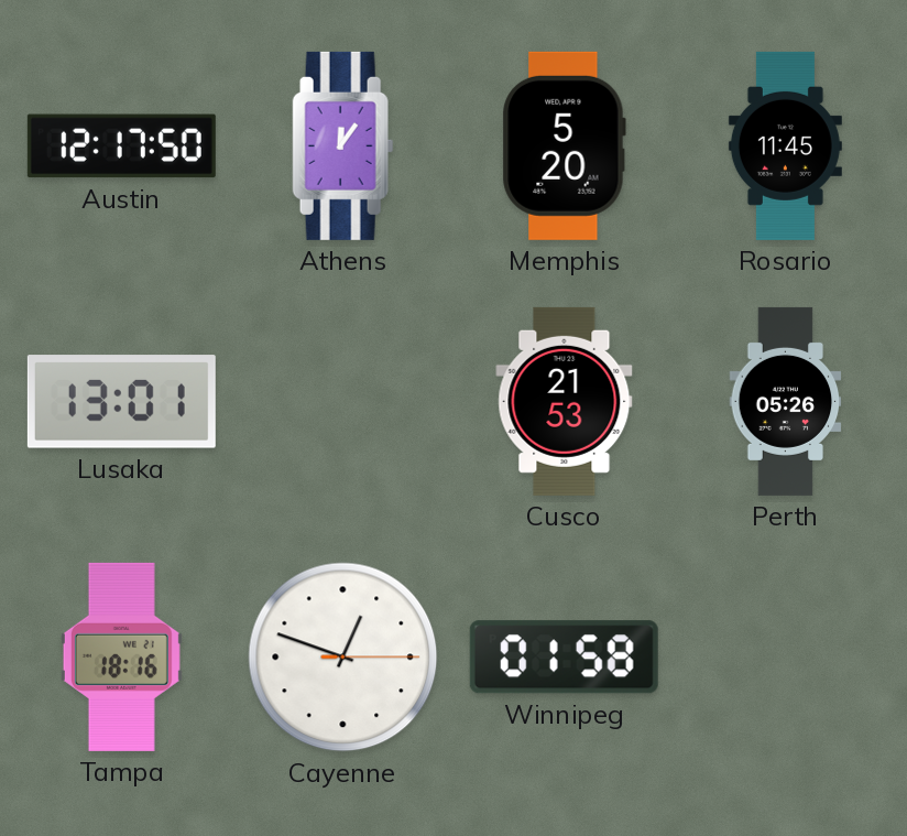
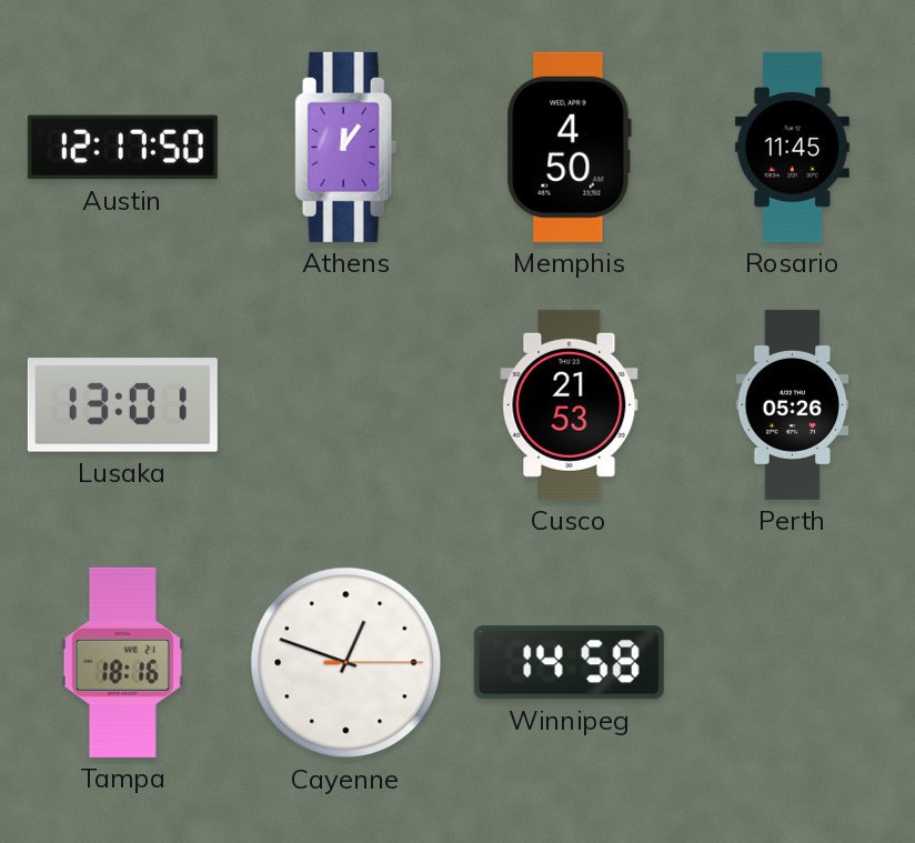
Memphis: 5:20 -> 4:50
Winnipeg: 01:58 -> 14:58
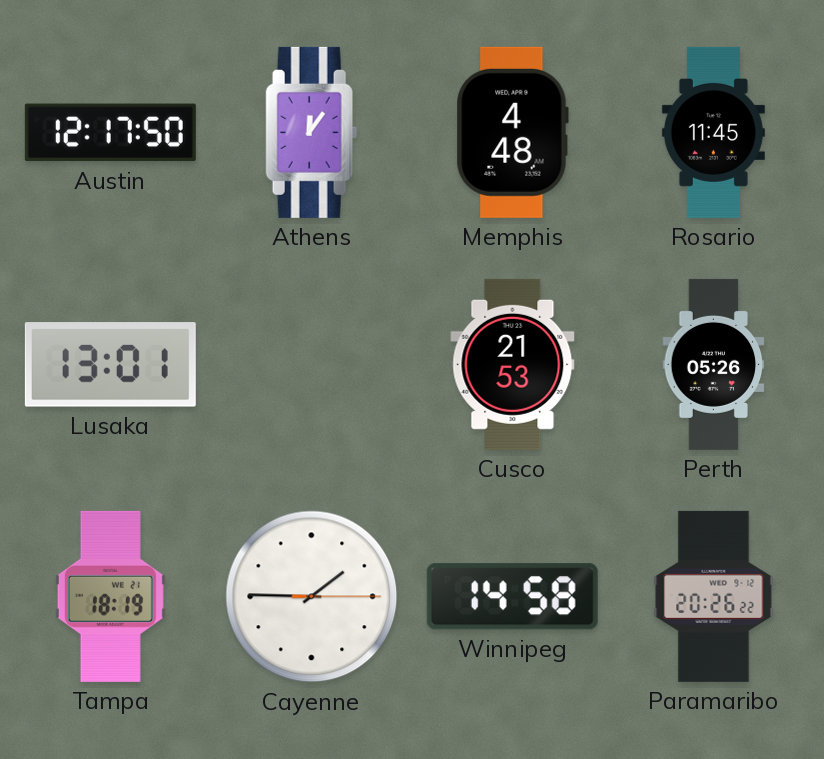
Memphis: 4:50 -> 4:48
Tampa: 18:16 -> 18:19
Cayenne: 12:48 -> 1:45
Paramaribo: none -> 20:26
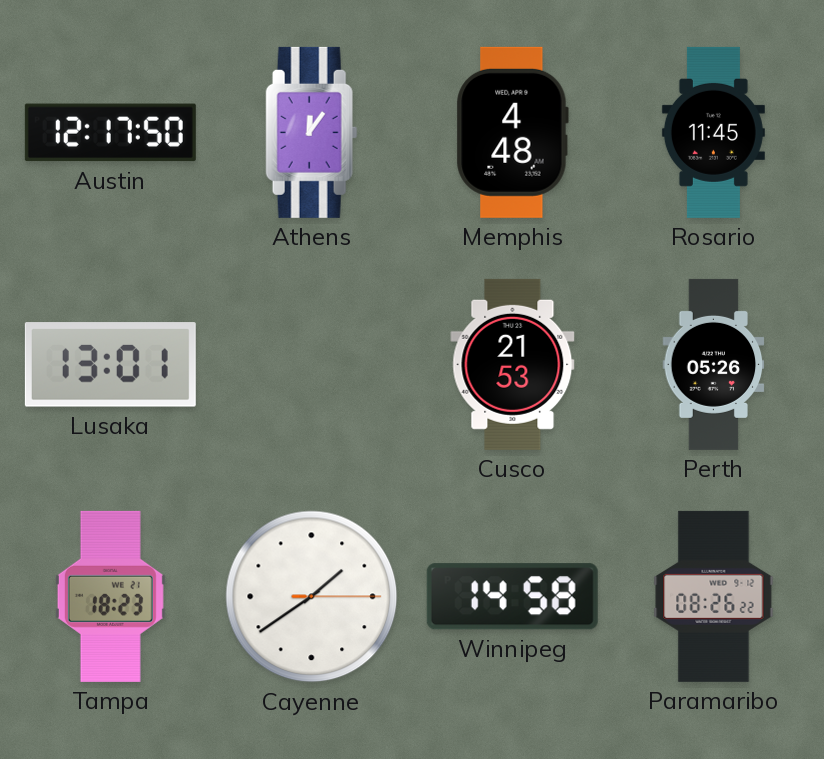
Tampa: 18:19 -> 18:23
Cayenne: 1:45 -> 1:39
Paramaribo: 20:26 -> 08:26
